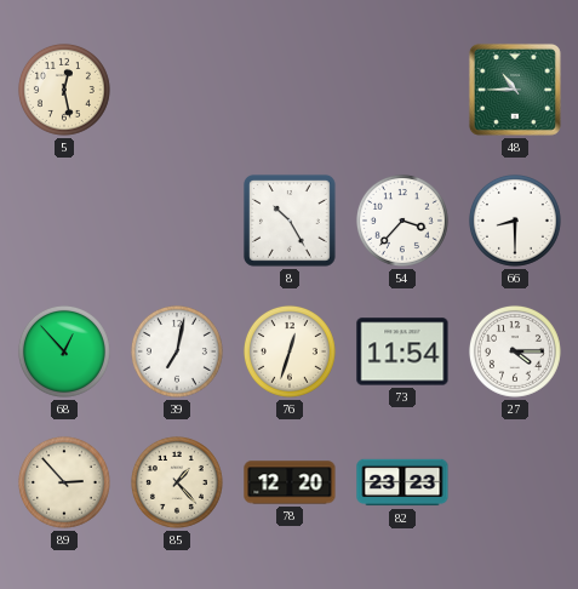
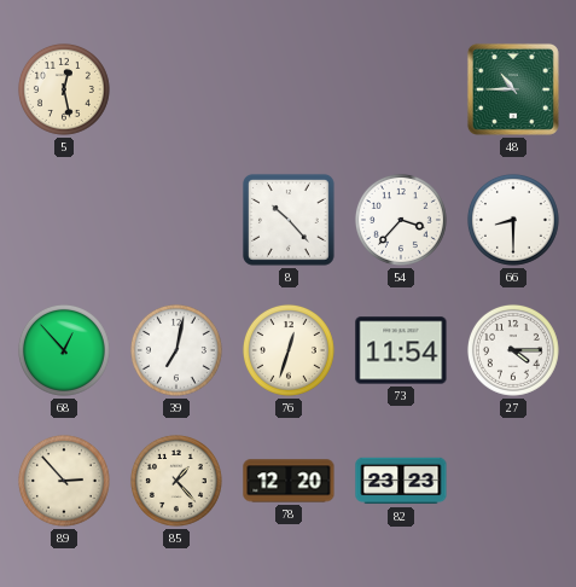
8: 10:25 -> 10:23
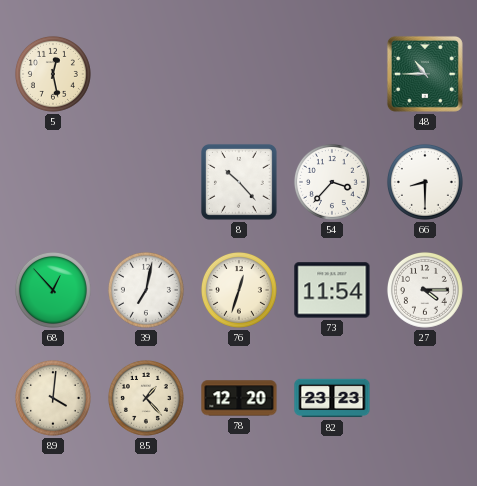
89: 2:53 -> 4:01
